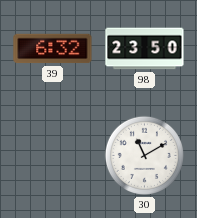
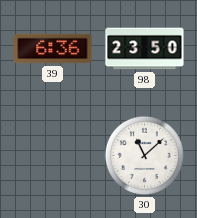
39: 6:32 -> 6:36
30: 11:10 -> 11:08
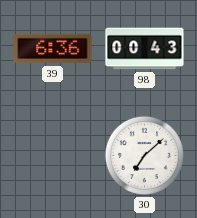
98: 23:50 -> 00:43
30: 11:08 -> 7:08
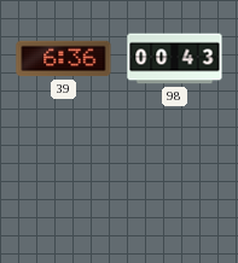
30: 7:08 -> none
